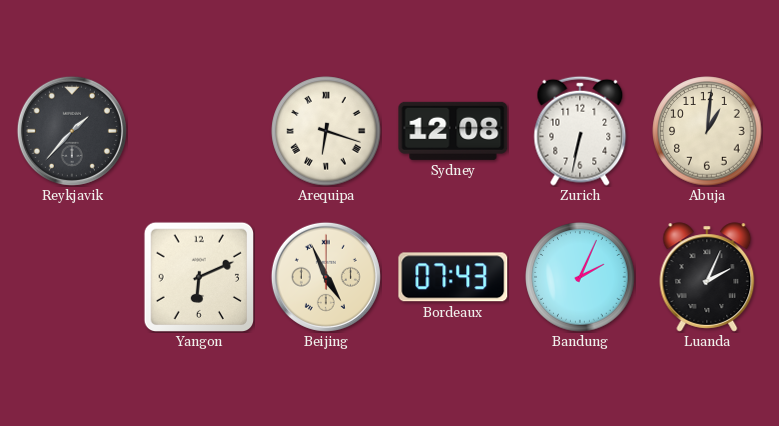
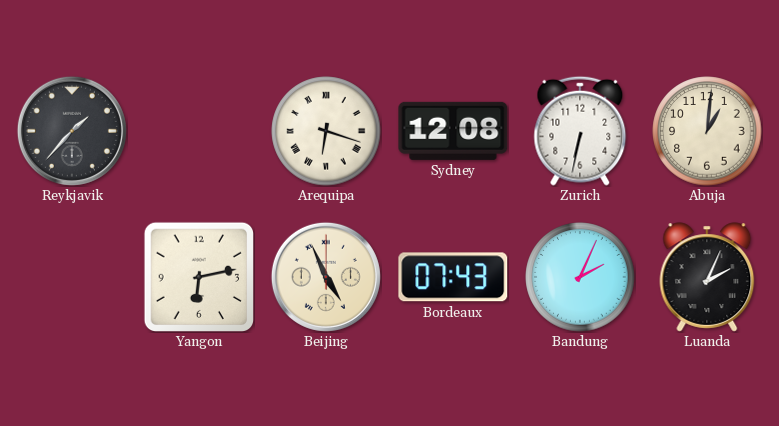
Yangon: 6:11 -> 6:13
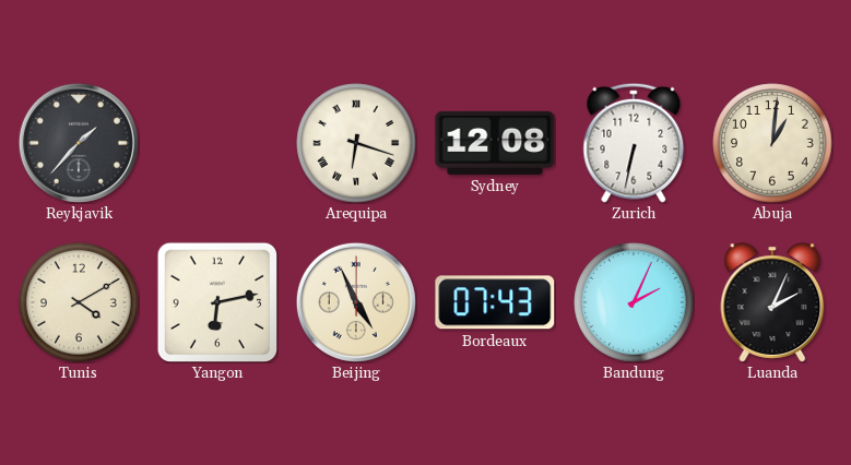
Tunis: none -> 4:10
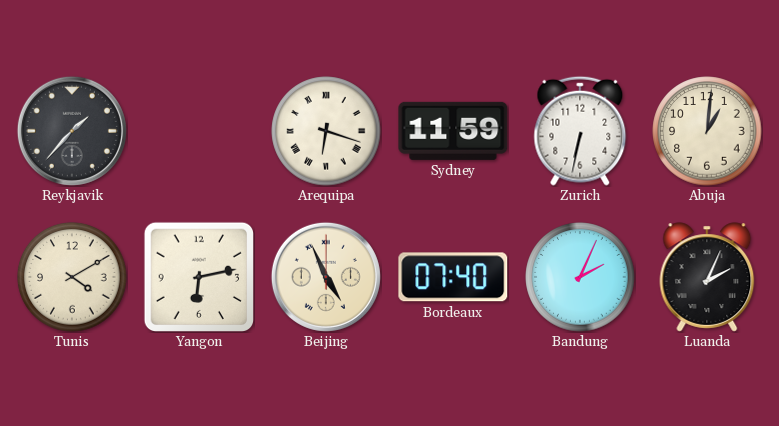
Sydney: 12:08 -> 11:59
Bordeaux: 07:43 -> 07:40
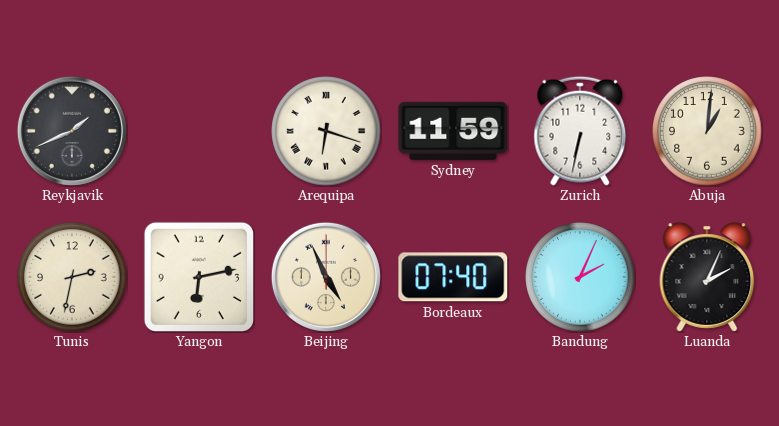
Reykjavik: 1:37 -> 1:41
Tunis: 4:10 -> 2:32
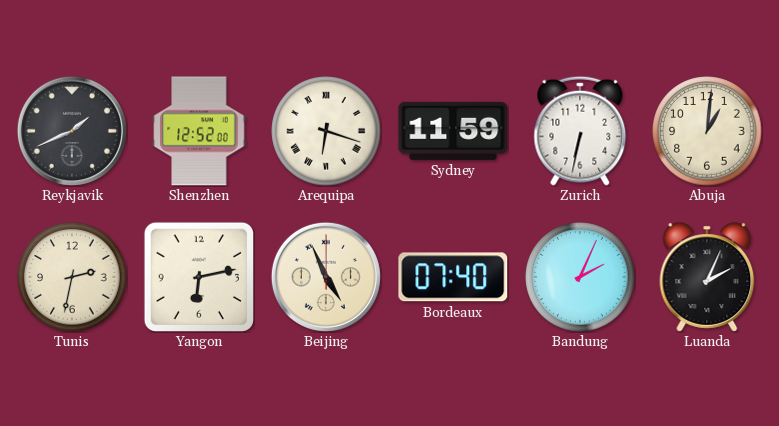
Shenzhen: none -> 12:52
